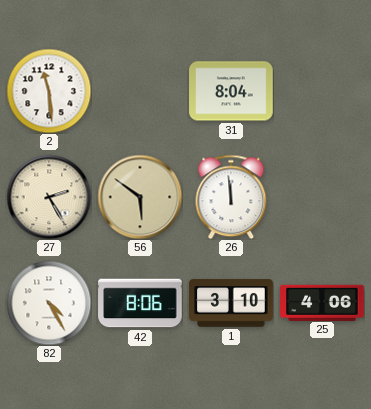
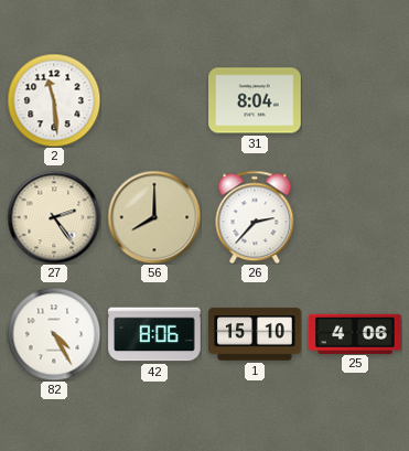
27: 2:25 -> 2:24
56: 5:51 -> 8:00
26: 11:59 -> 2:37
1: 3:10 -> 15:10
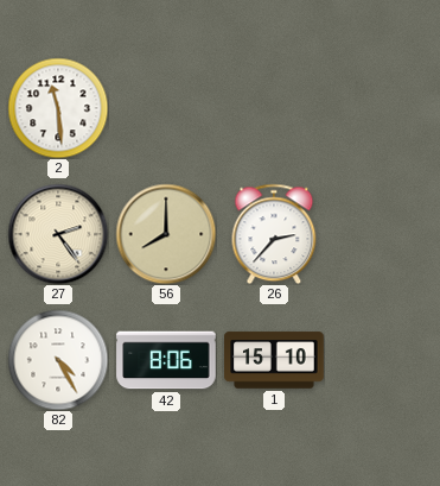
31: 8:04 -> none
25: 4:06 -> none
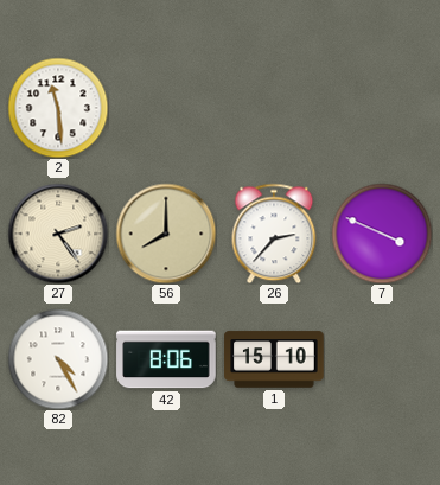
7: none -> 3:49
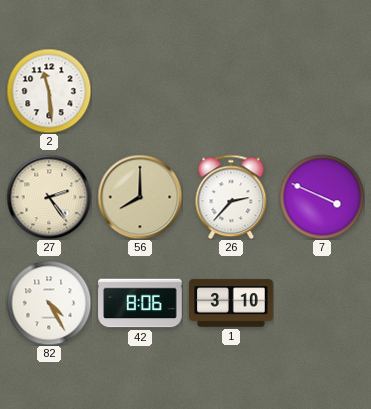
1: 15:10 -> 3:10
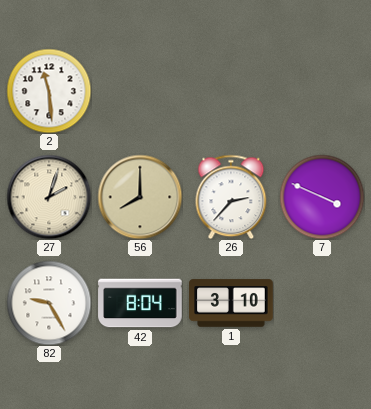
27: 2:24 -> 2:03
82: 4:25 -> 9:25
42: 8:06 -> 8:04
